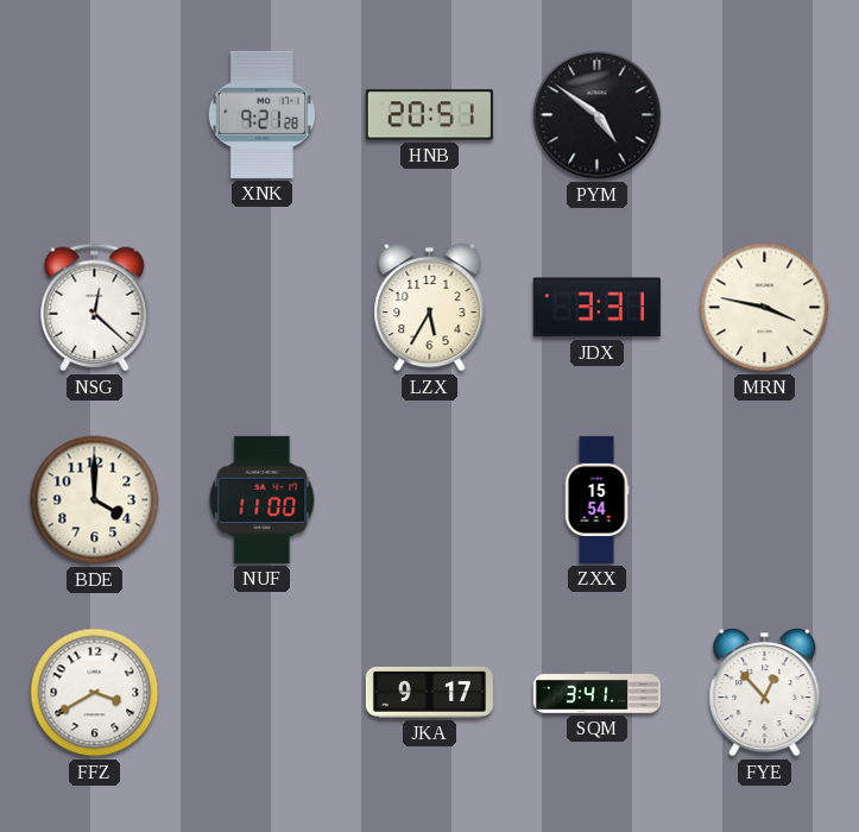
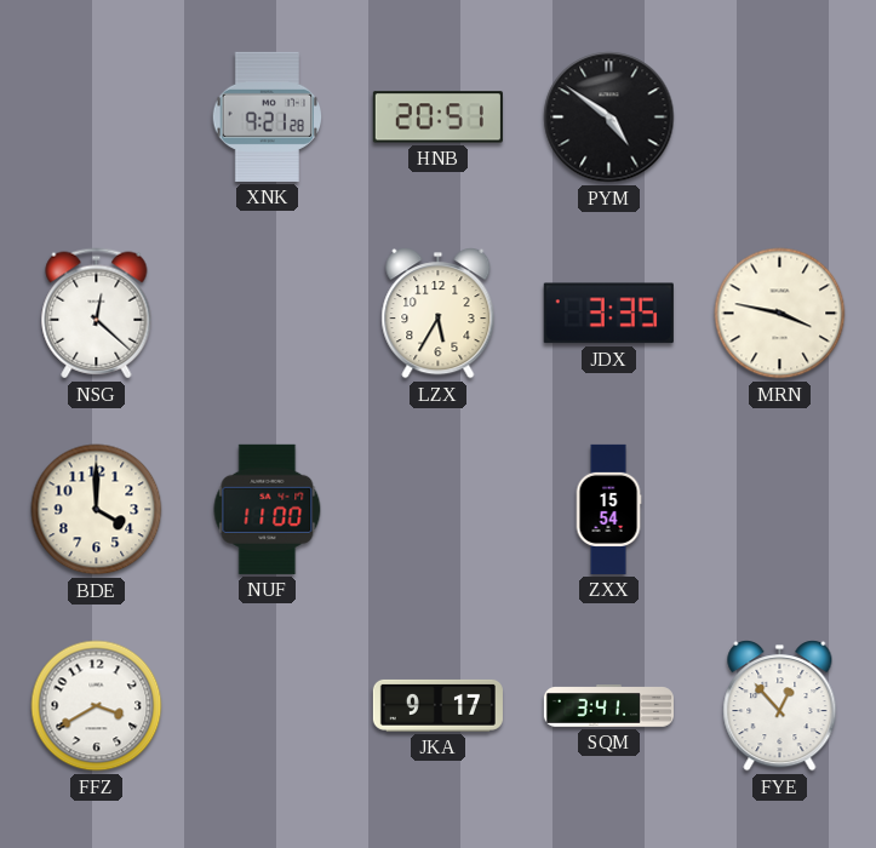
JDX: 3:31 -> 3:35
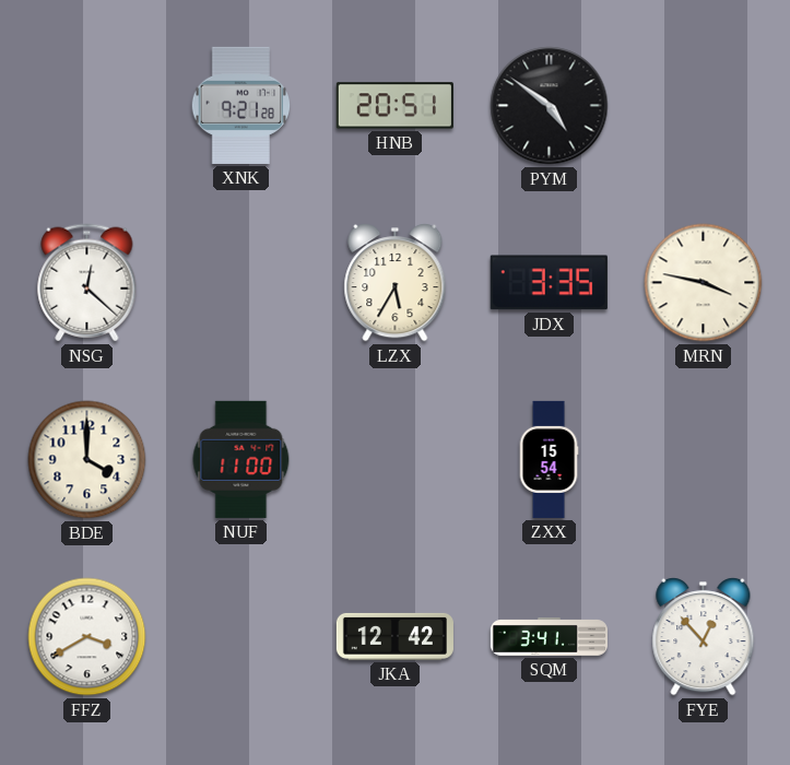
JKA: 9:17 -> 12:42
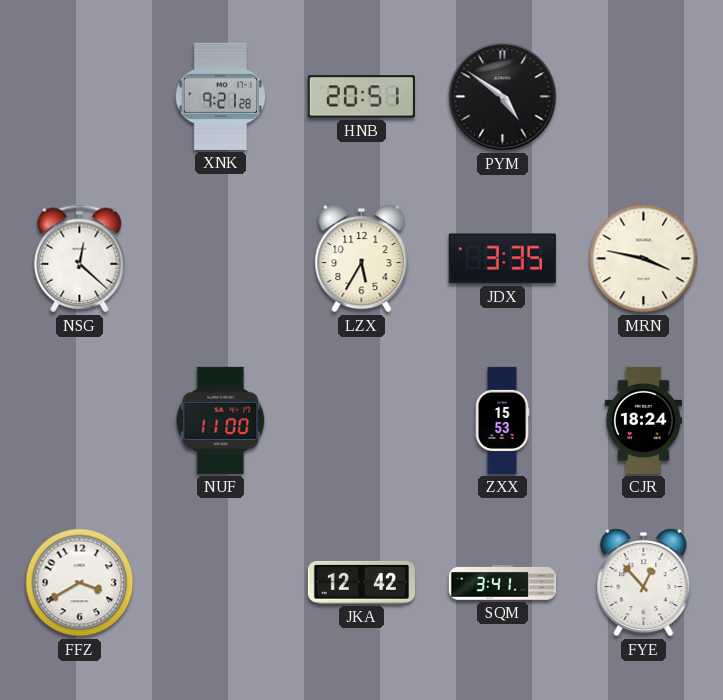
BDE: 4:00 -> none
ZXX: 15:54 -> 15:53
CJR: none -> 18:24
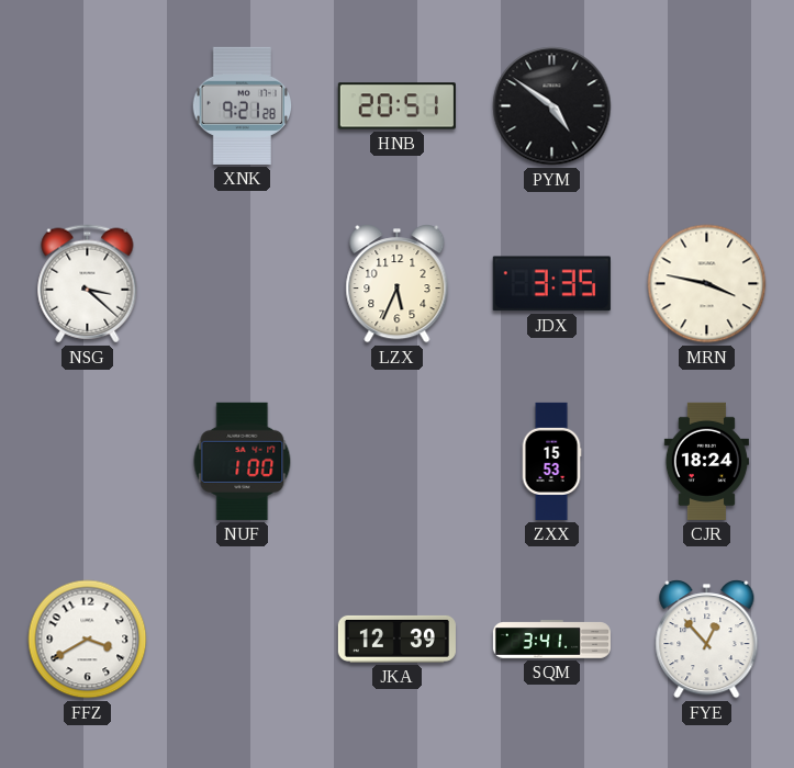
NSG: 12:22 -> 3:22
LZX: 5:35 -> 5:34
NUF: 11:00 -> 1:00
JKA: 12:42 -> 12:39
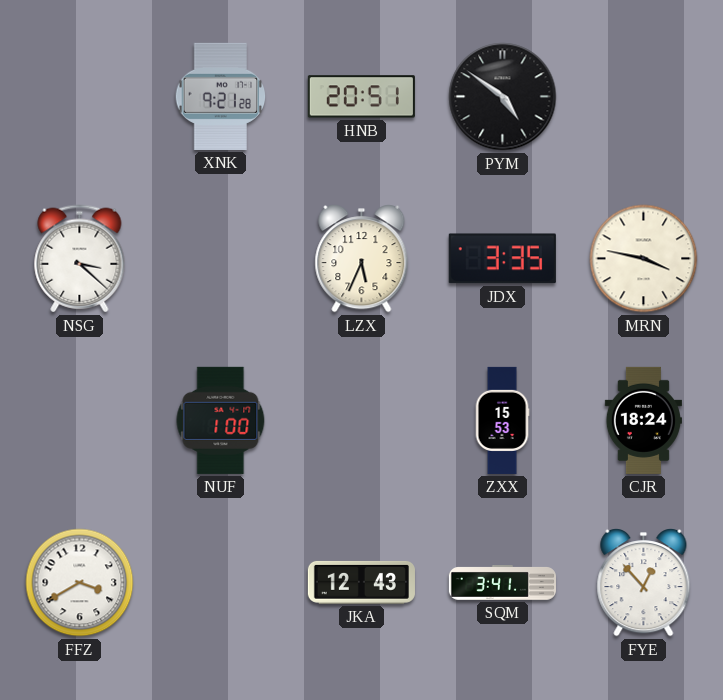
JKA: 12:39 -> 12:43
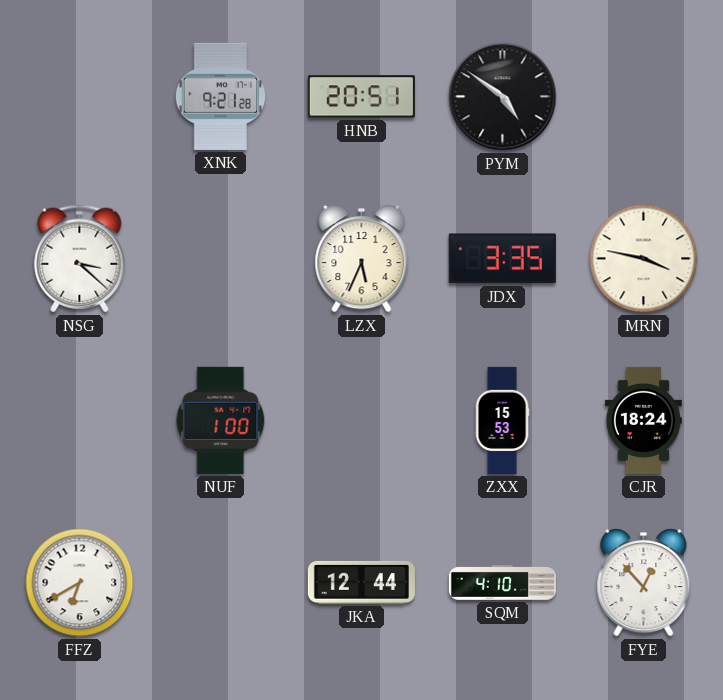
FFZ: 3:40 -> 6:40
JKA: 12:43 -> 12:44
SQM: 3:41 -> 4:10
